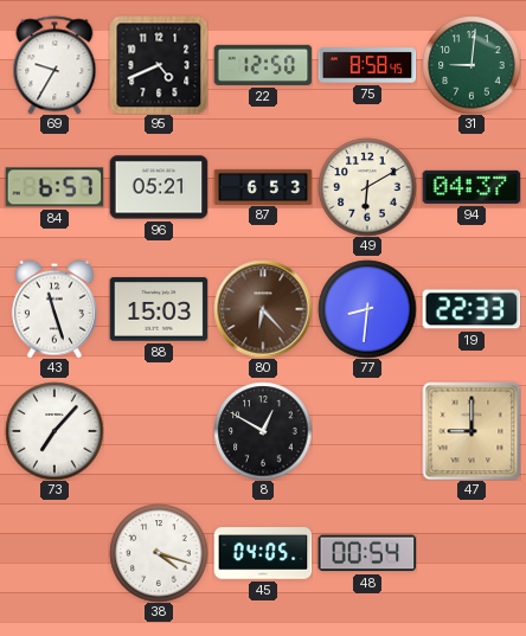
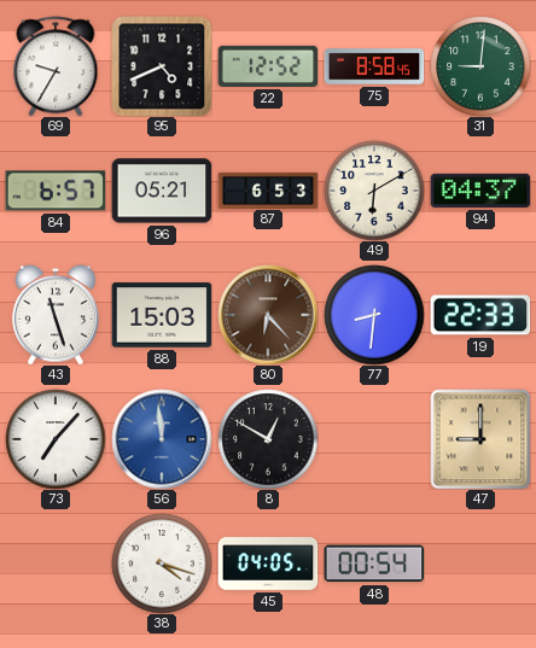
22: 12:50 -> 12:52
56: none -> 11:59
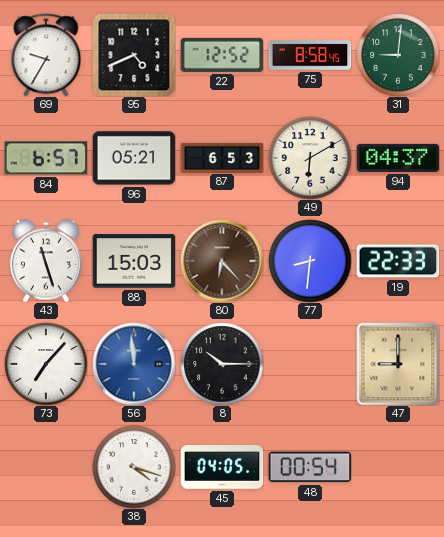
8: 12:50 -> 10:15
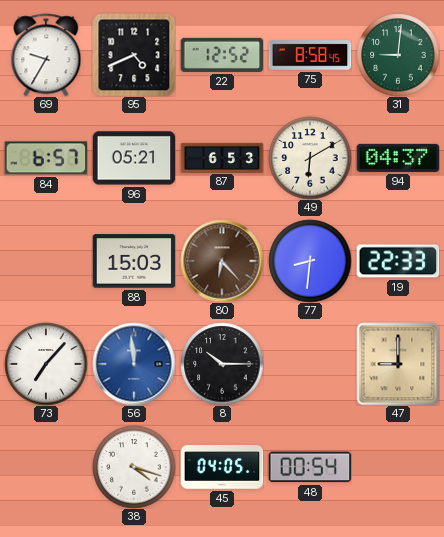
43: 11:27 -> none
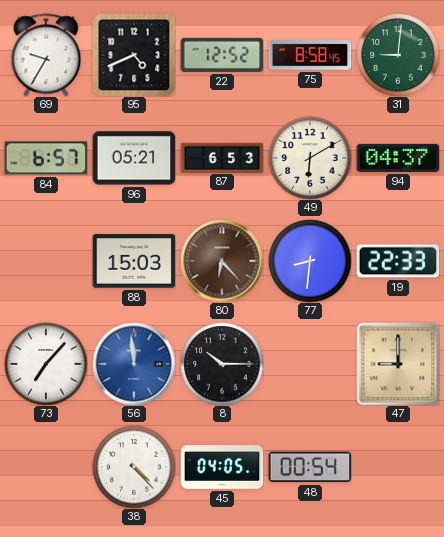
38: 4:18 -> 4:23
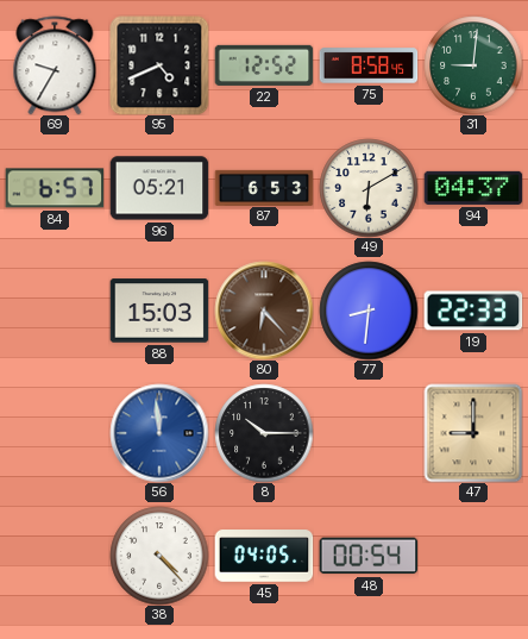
73: 7:07 -> none
